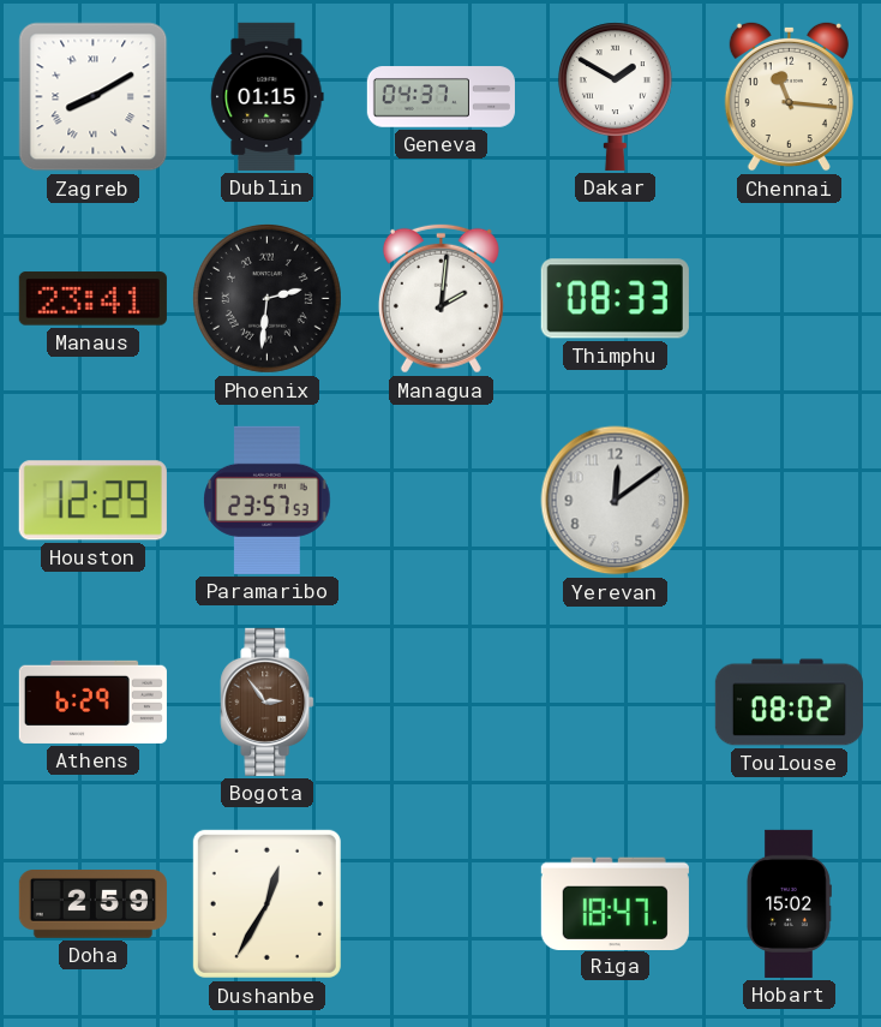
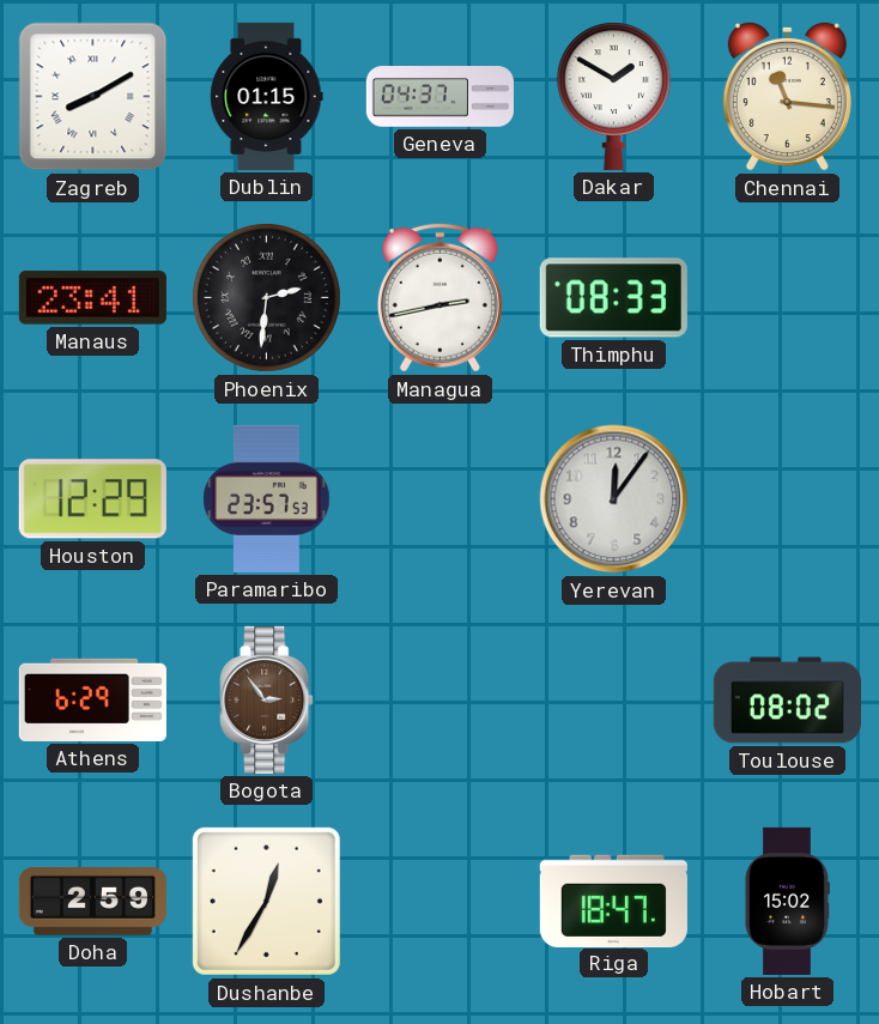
Managua: 2:01 -> 2:43
Yerevan: 12:09 -> 12:06
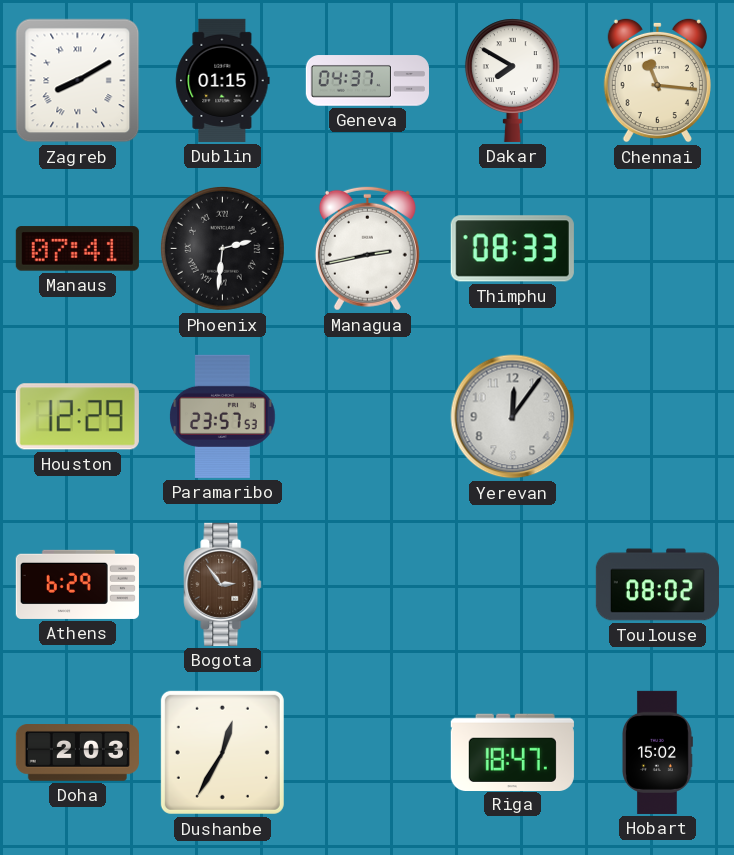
Dakar: 1:50 -> 7:50
Manaus: 23:41 -> 07:41
Doha: 2:59 -> 2:03
